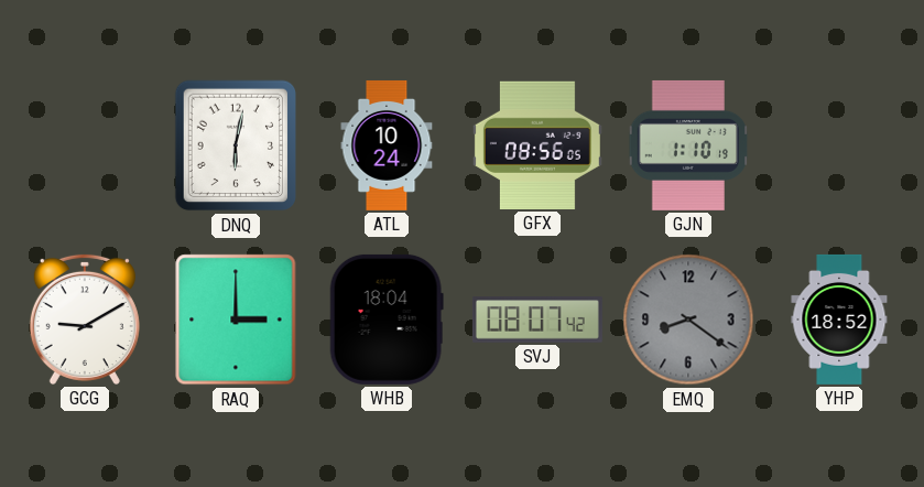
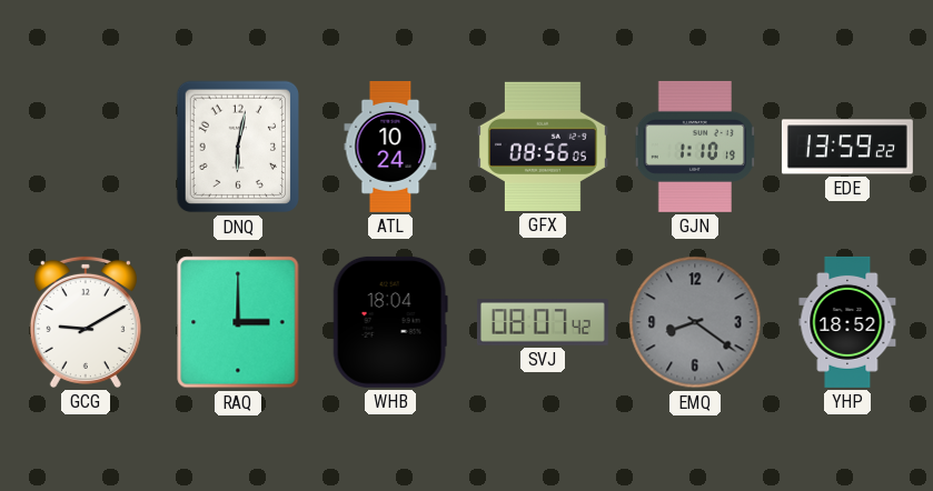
EDE: none -> 13:59
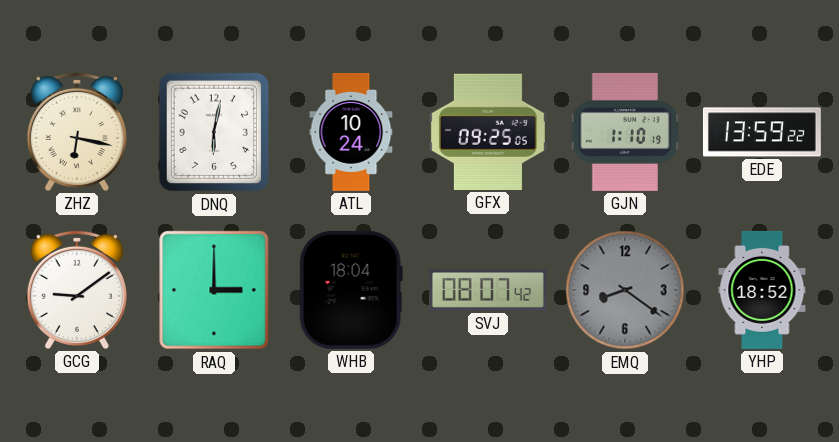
ZHZ: none -> 6:17
GFX: 08:56 -> 09:25
GCG: 9:10 -> 9:09
